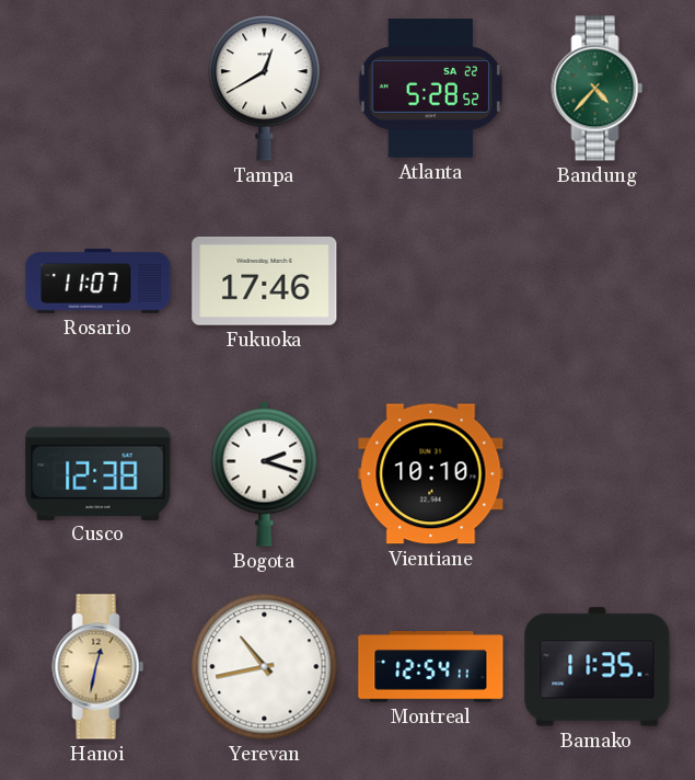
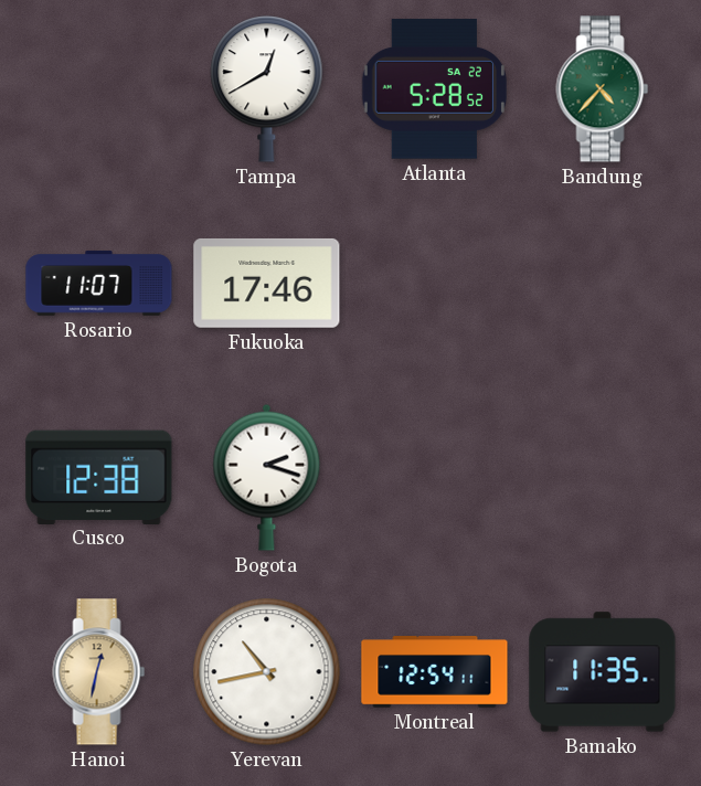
Vientiane: 10:10 -> none
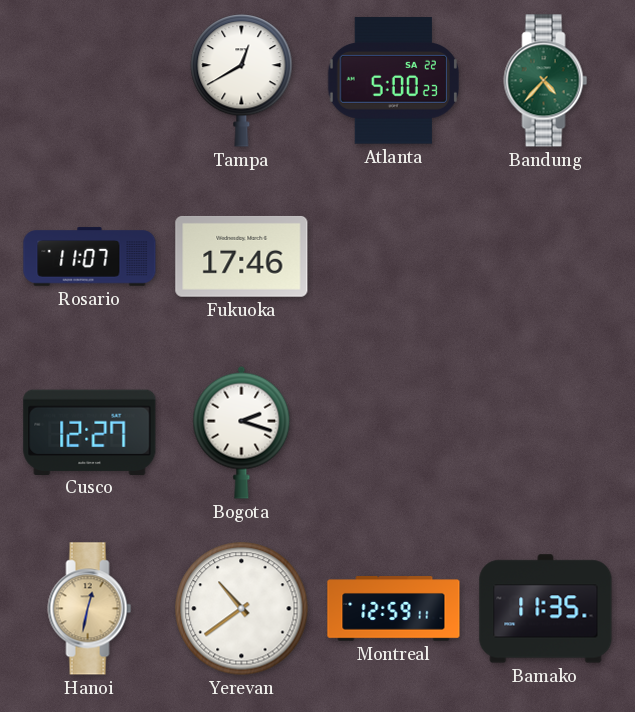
Atlanta: 5:28 -> 5:00
Cusco: 12:38 -> 12:27
Yerevan: 10:43 -> 10:39
Montreal: 12:54 -> 12:59
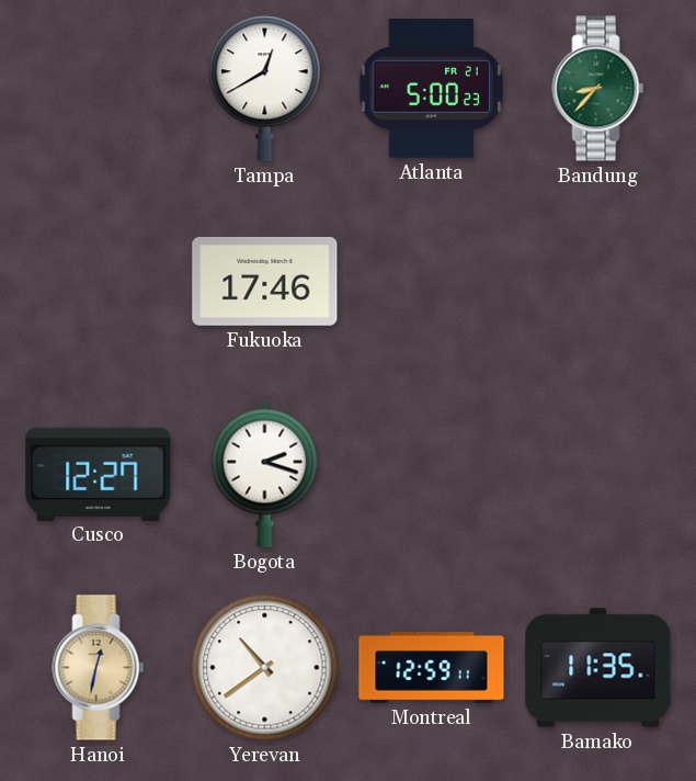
Atlanta date: SA 22 -> FR 21
Bandung: 4:37 -> 8:37
Rosario: 11:07 -> none
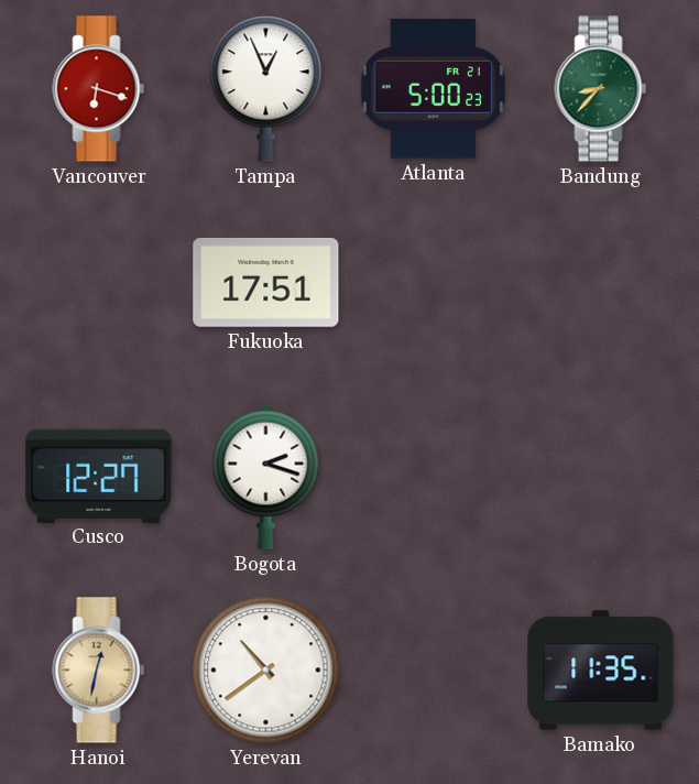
Vancouver: none -> 6:18
Tampa: 12:40 -> 12:56
Fukuoka: 17:46 -> 17:51
Montreal: 12:59 -> none
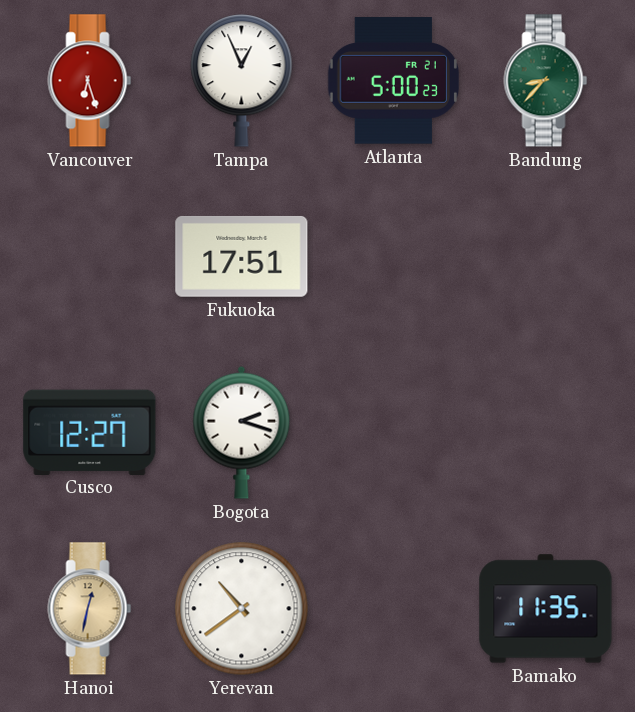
Vancouver: 6:18 -> 6:27
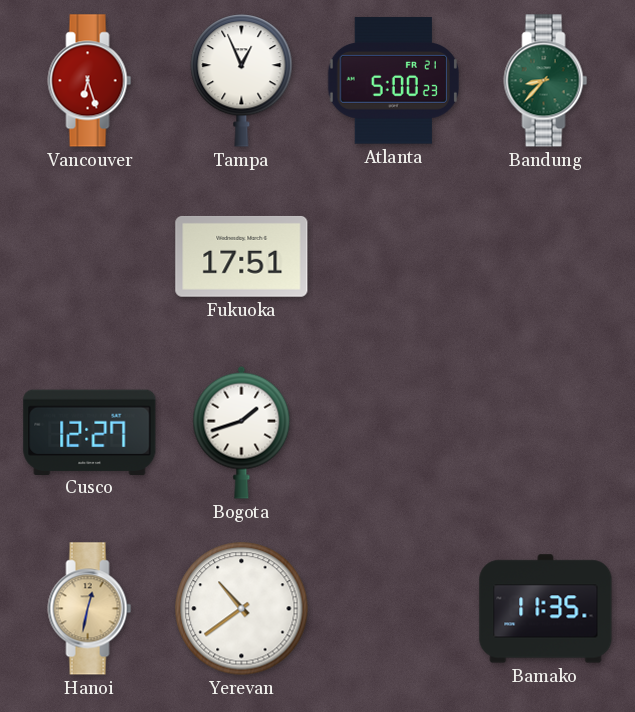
Bogota: 2:18 -> 1:42
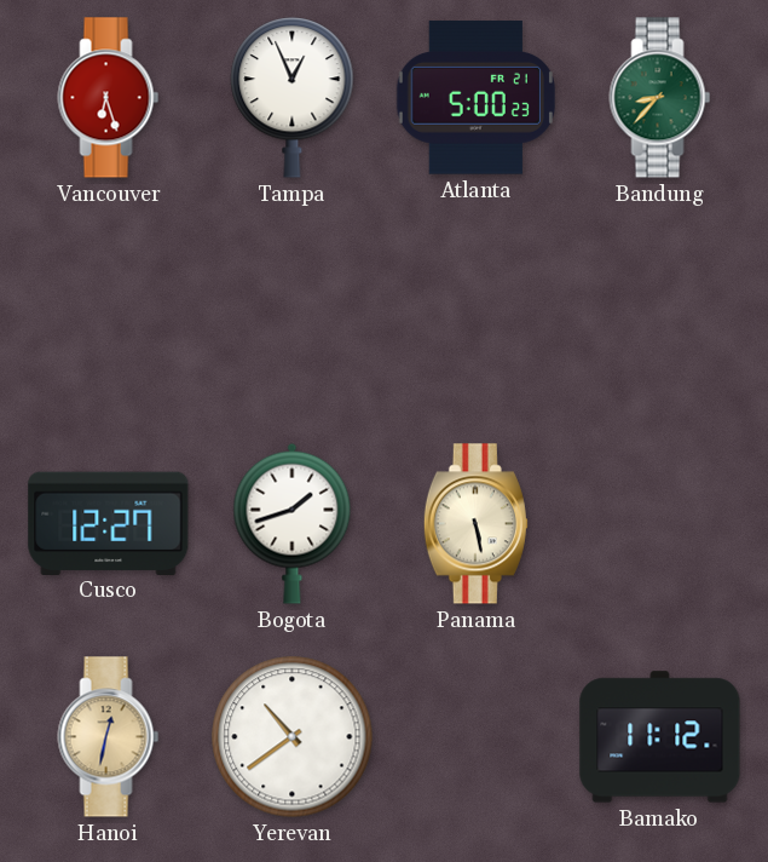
Fukuoka: 17:51 -> none
Panama: none -> 5:28
Bamako: 11:35 -> 11:12
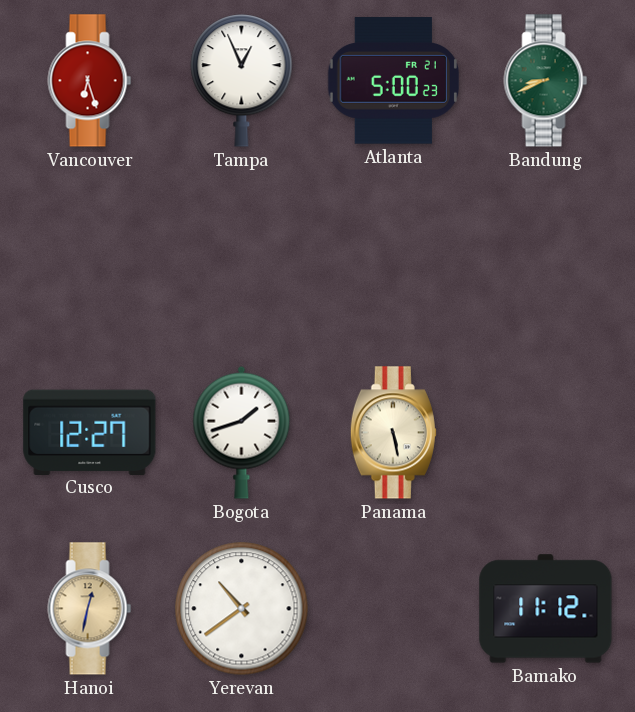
Bandung: 8:37 -> 8:41
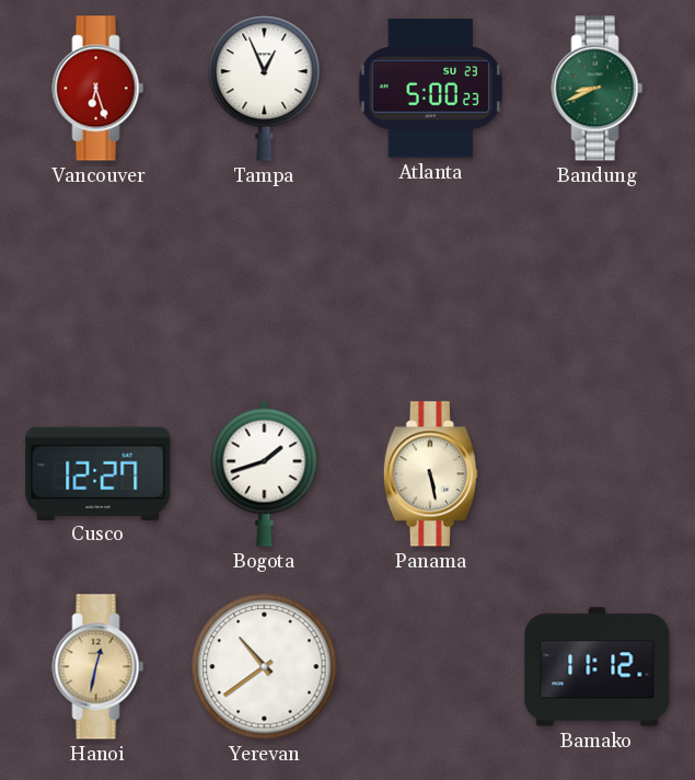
Atlanta date: FR 21 -> SU 23
